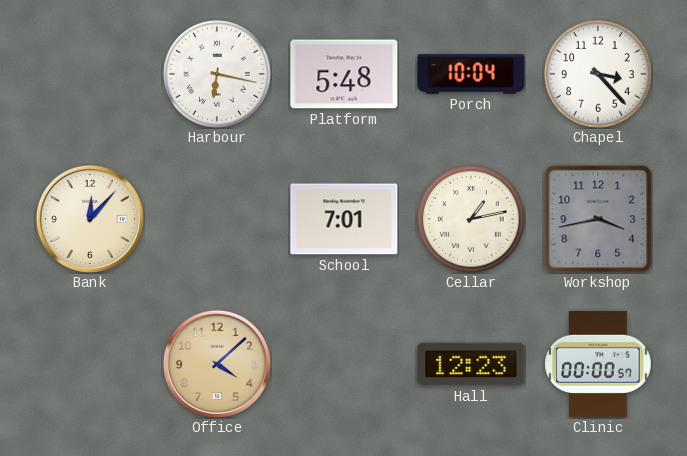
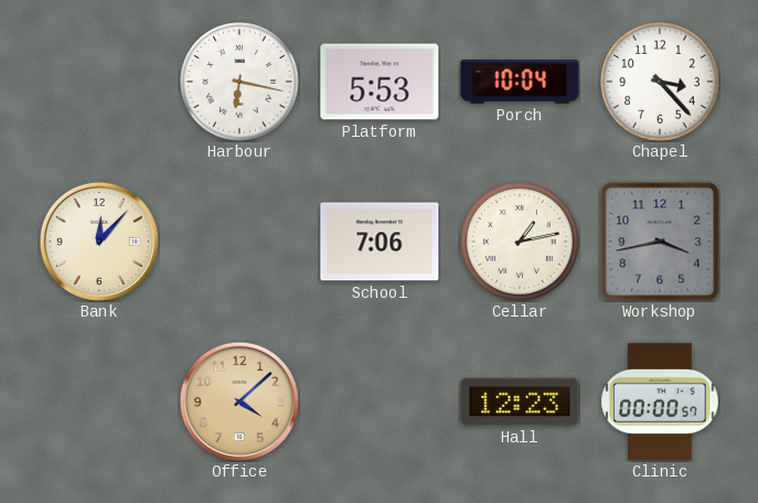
Platform: 5:48 -> 5:53
School: 7:01 -> 7:06
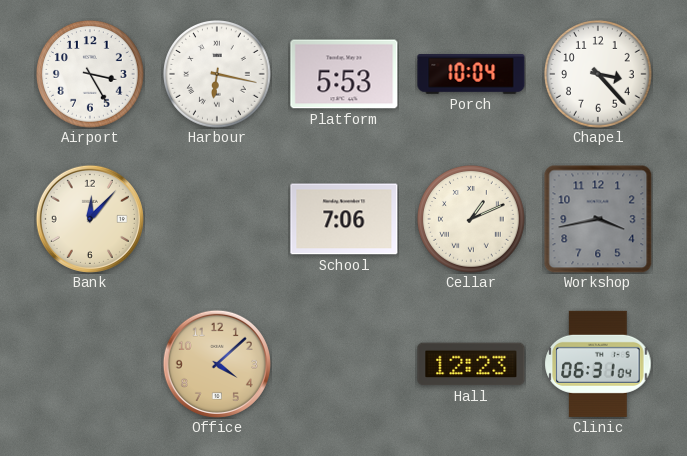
Airport: none -> 3:25
Cellar: 1:13 -> 1:11
Clinic: 00:00 -> 06:31
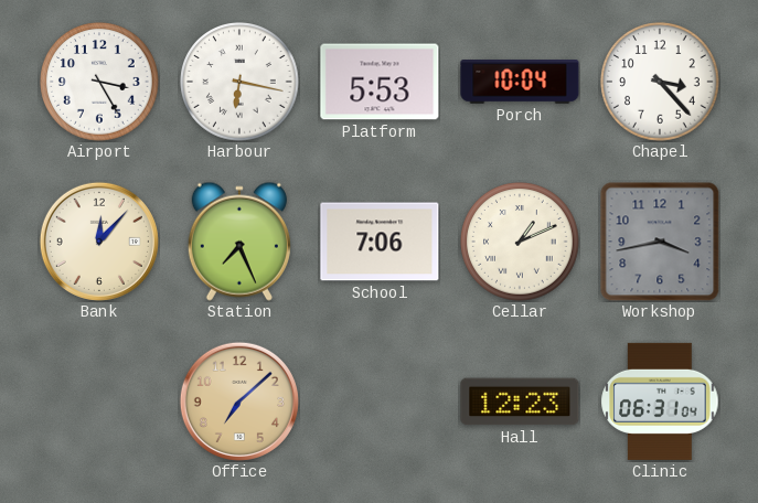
Station: none -> 7:26
Office: 4:08 -> 7:08
